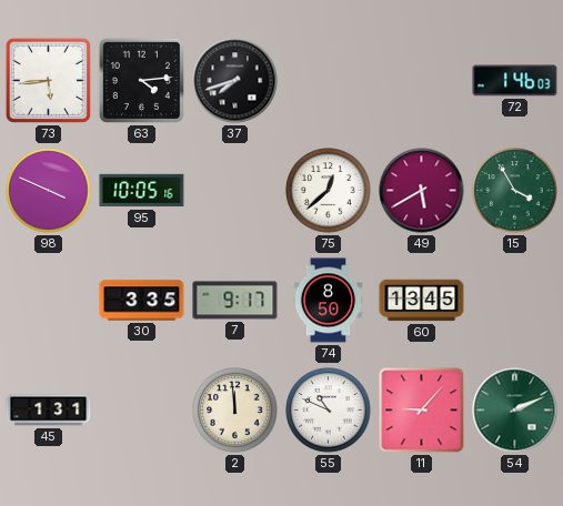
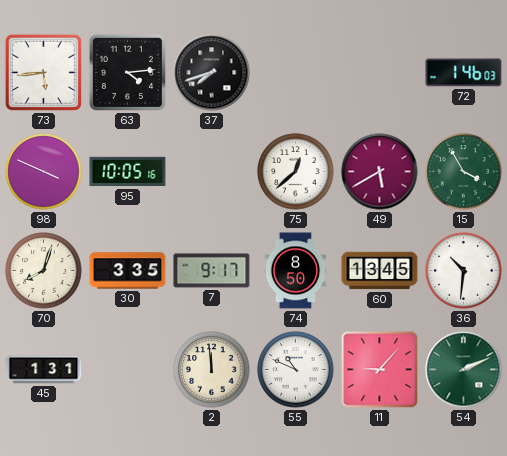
70: none -> 8:03
36: none -> 10:31
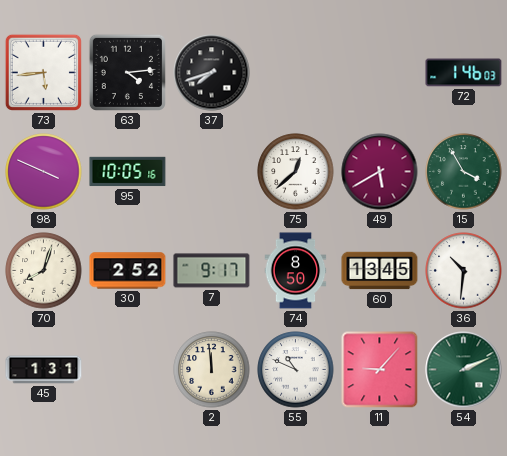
30: 3:35 -> 2:52
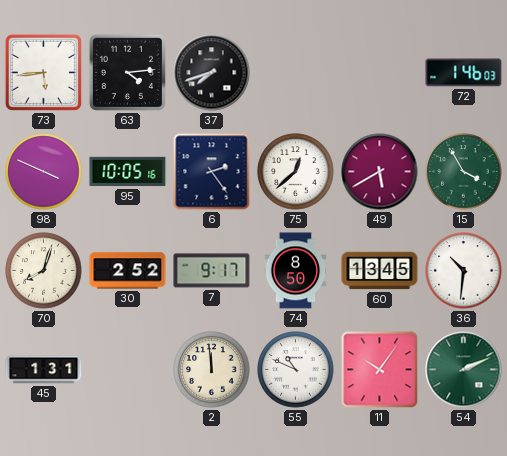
6: none -> 2:24
11: 9:07 -> 10:06
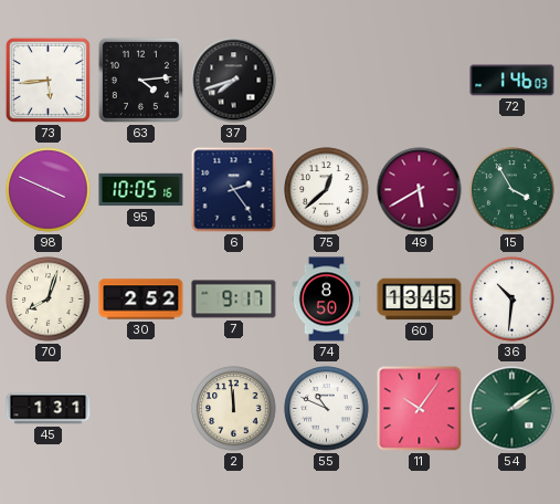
54: 2:11 -> 2:09
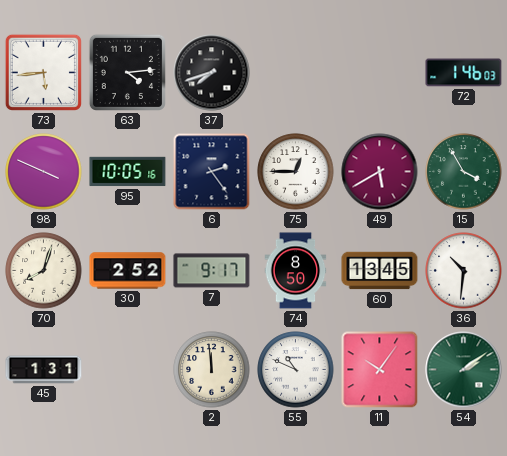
75: 12:38 -> 12:45
